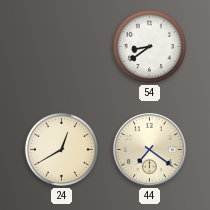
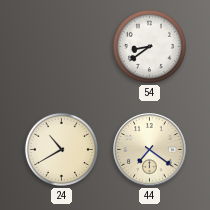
24: 12:40 -> 10:40
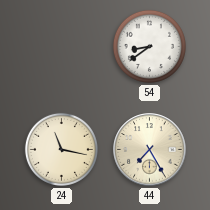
24: 10:40 -> 11:17
44: 7:21 -> 7:25
